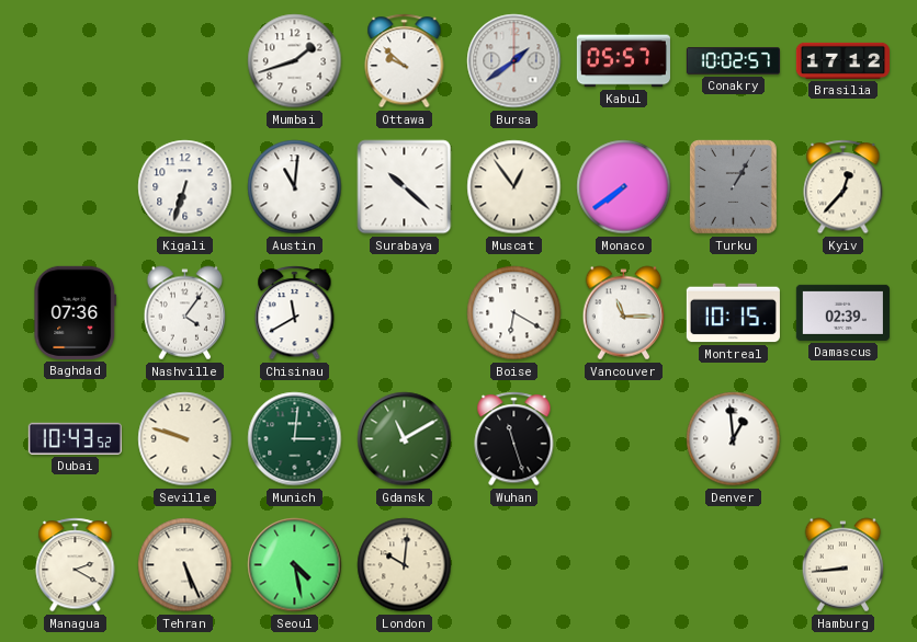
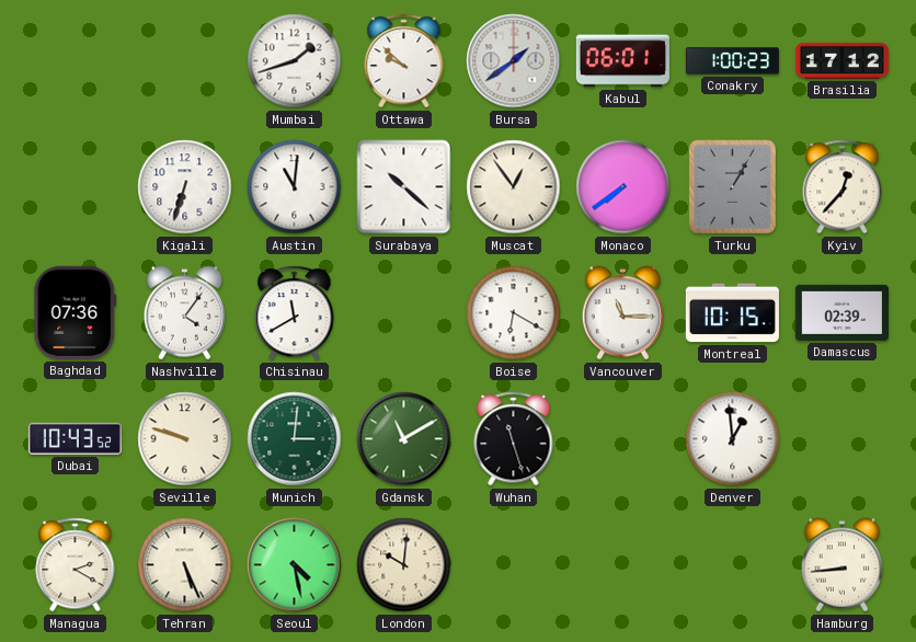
Kabul: 05:57 -> 06:01
Conakry: 10:02 -> 1:00
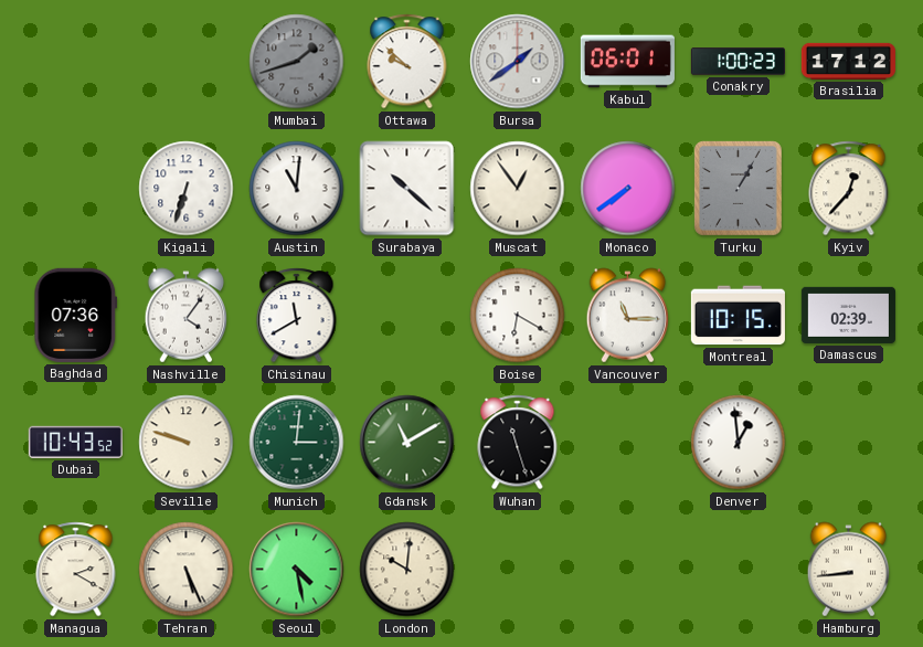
Mumbai dial: white -> grey
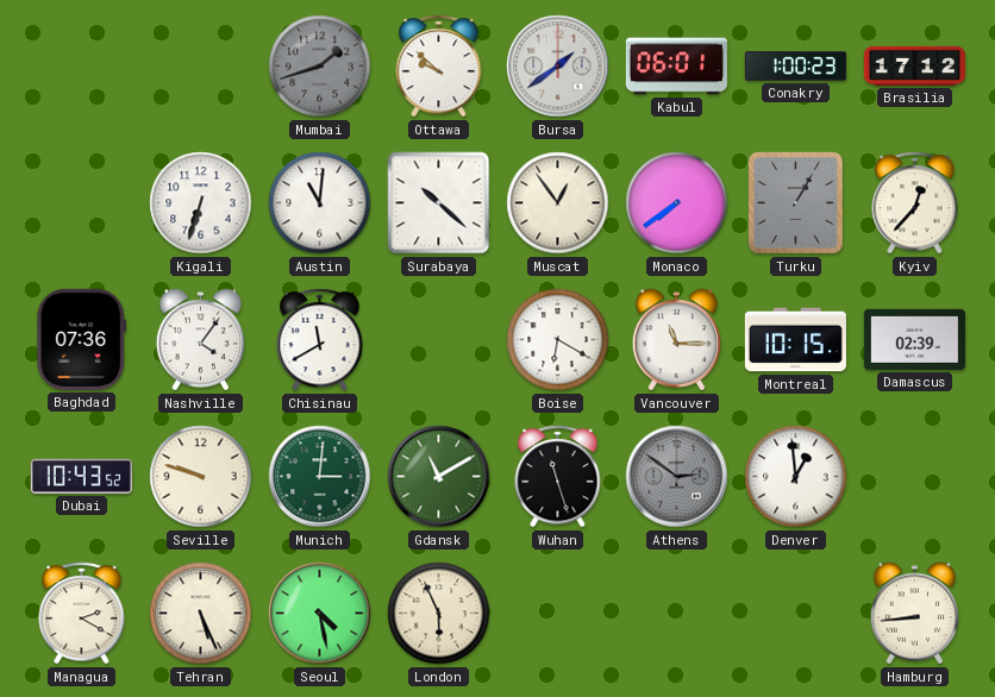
Athens: none -> 2:51
London: 10:01 -> 5:56
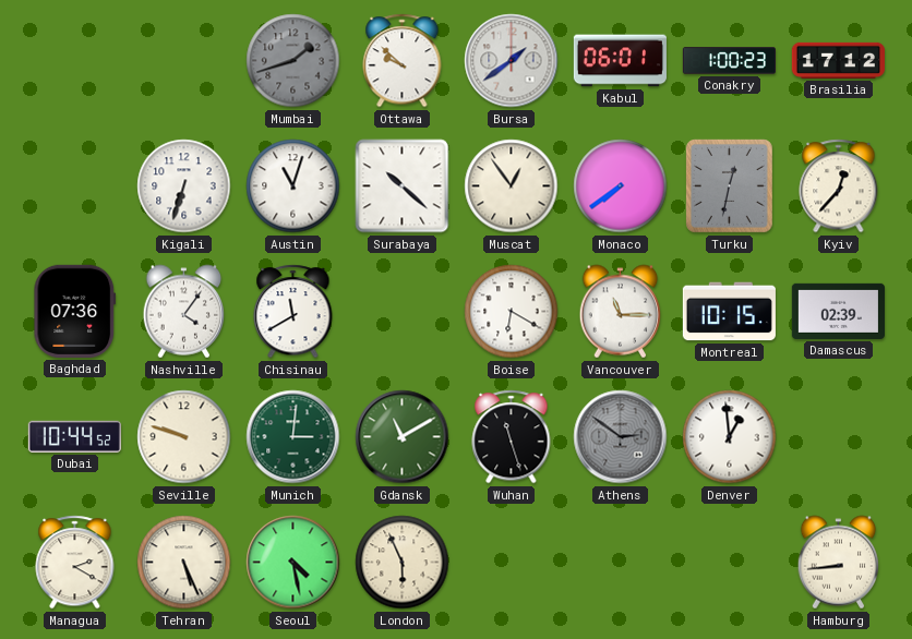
Austin: 11:01 -> 11:03
Turku: 1:05 -> 12:32
Dubai: 10:43 -> 10:44
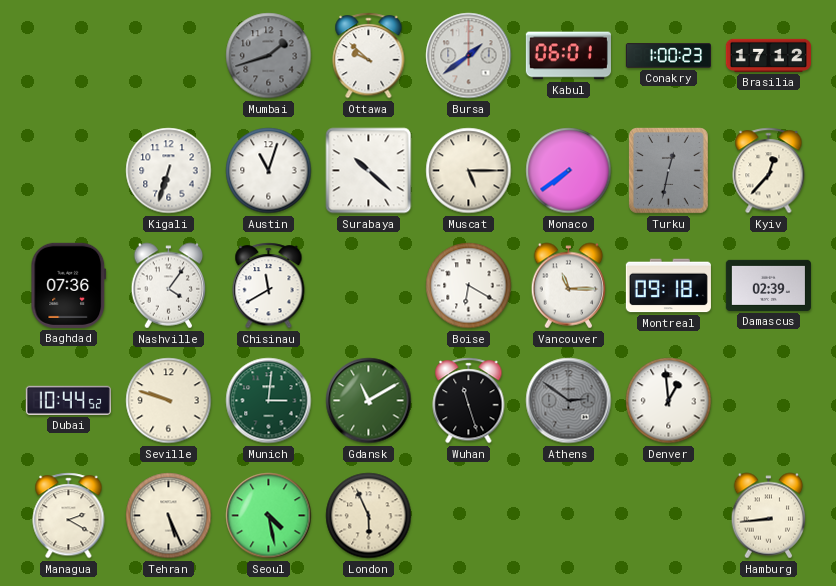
Muscat: 12:54 -> 5:15
Montreal: 10:15 -> 09:18
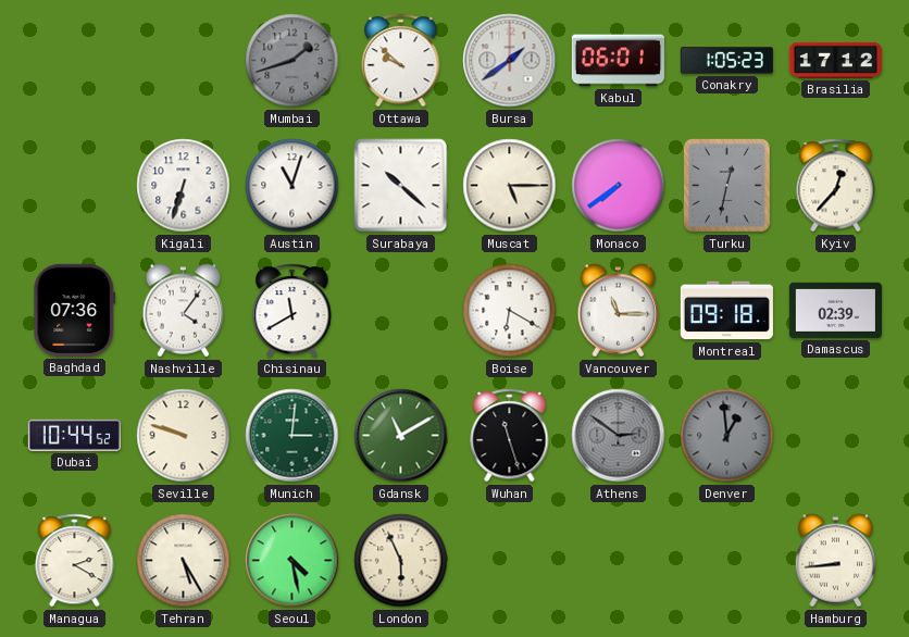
Conakry: 1:00 -> 1:05
Denver dial: white -> grey
Tehran: 5:26 -> 5:25
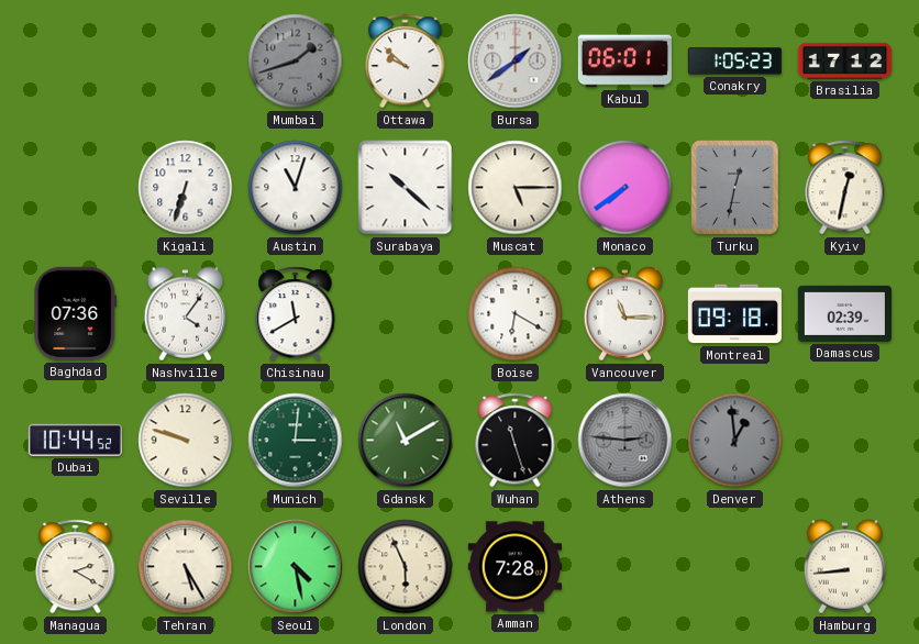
Kyiv: 12:37 -> 12:32
Athens: 2:51 -> 2:46
Amman: none -> 7:28
